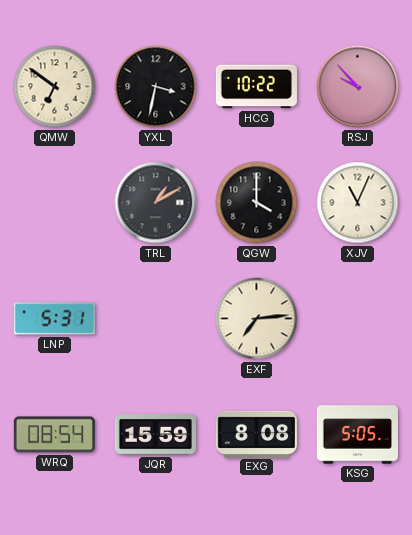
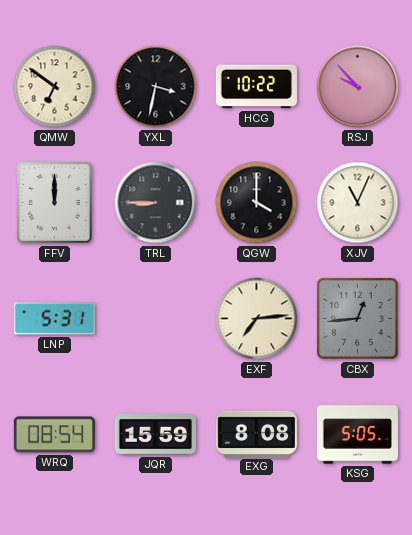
FFV: none -> 12:00
TRL: 1:10 -> 8:45
CBX: none -> 12:44
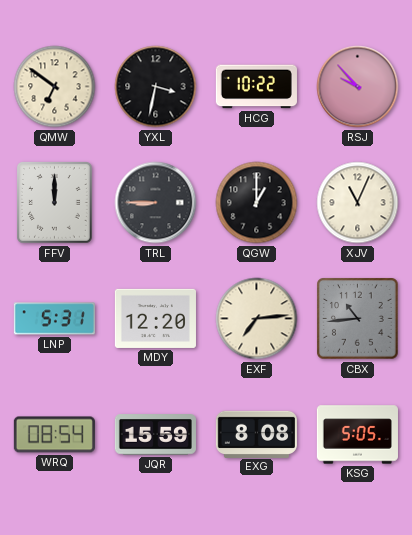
QGW: 4:00 -> 1:00
MDY: none -> 12:20
CBX: 12:44 -> 10:44
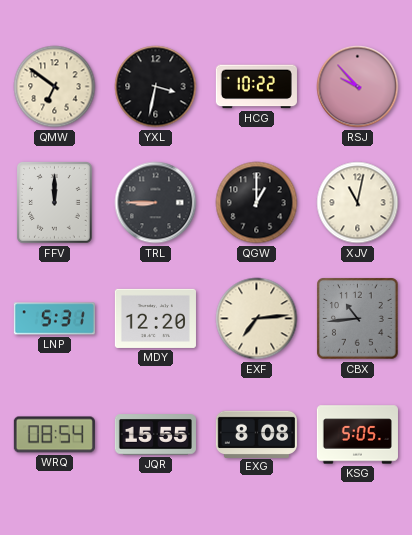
XJV: 11:04 -> 11:02
JQR: 15:59 -> 15:55
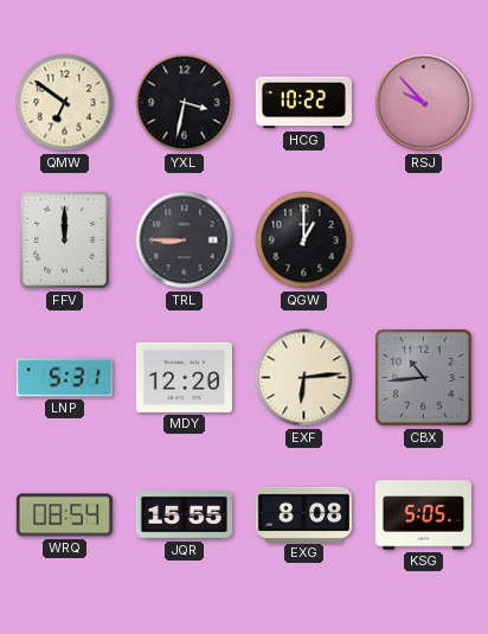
XJV: 11:02 -> none
EXF: 7:14 -> 6:14
